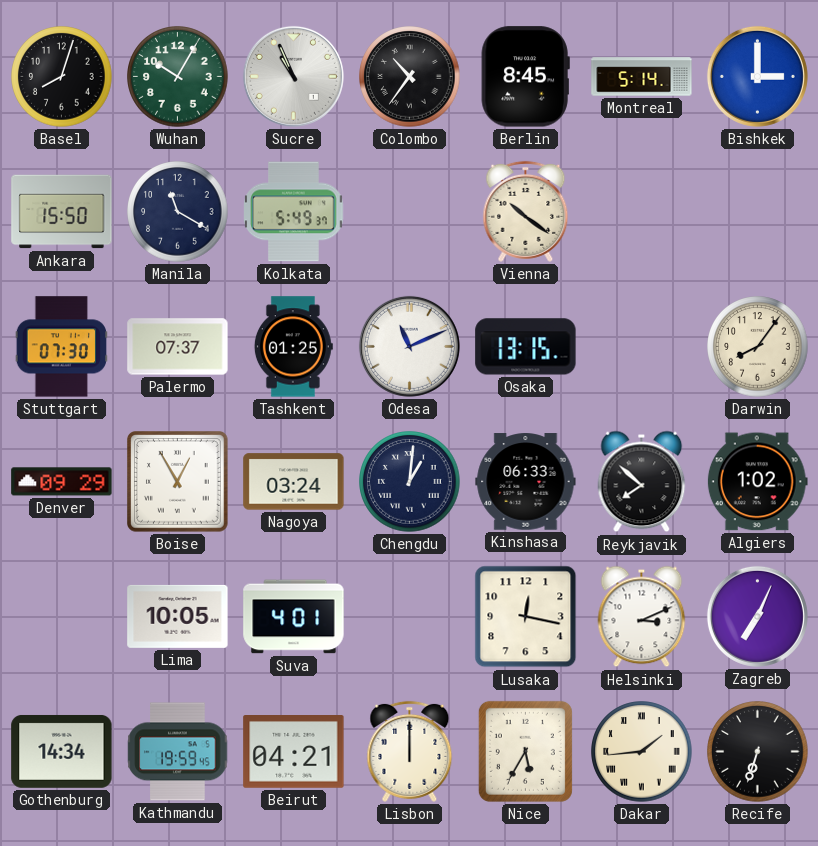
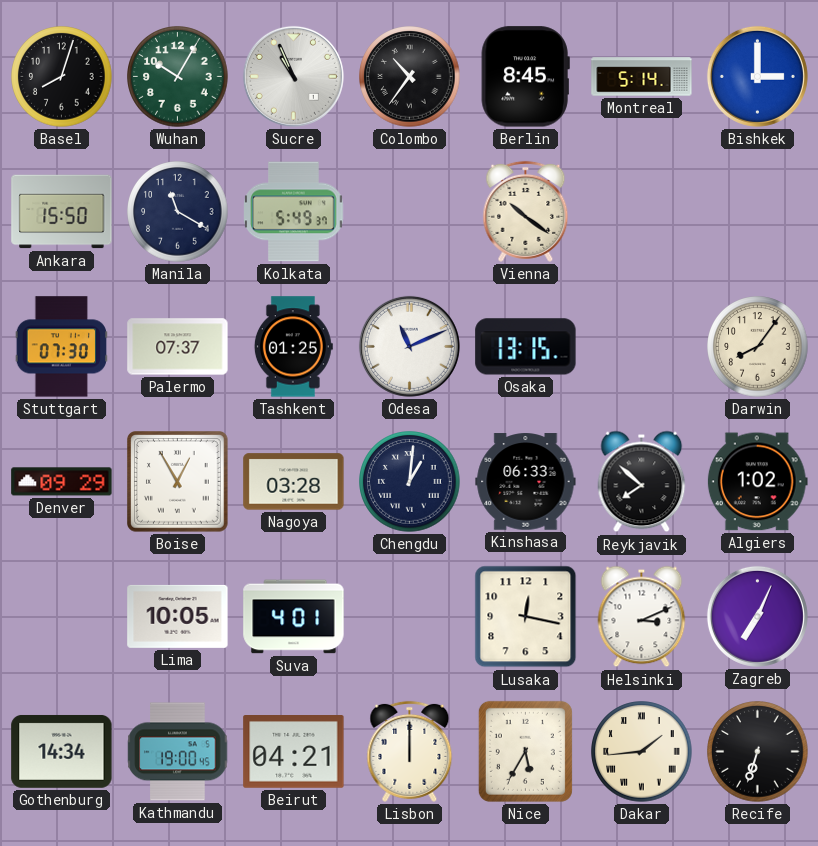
Nagoya: 03:24 -> 03:28
Kathmandu: 19:59 -> 19:00
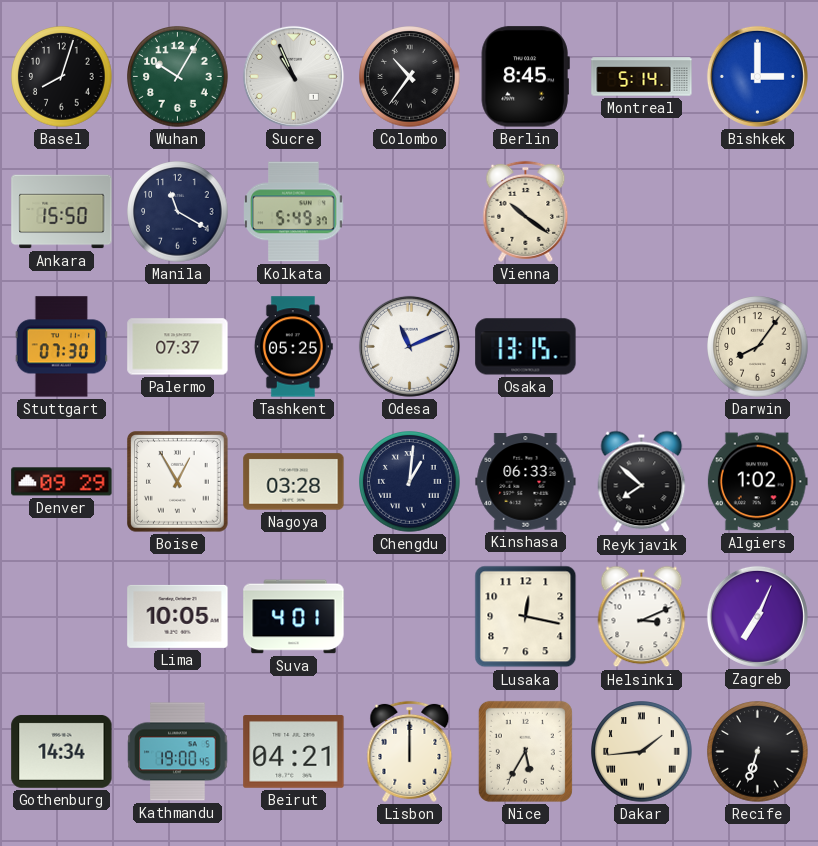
Tashkent: 01:25 -> 05:25
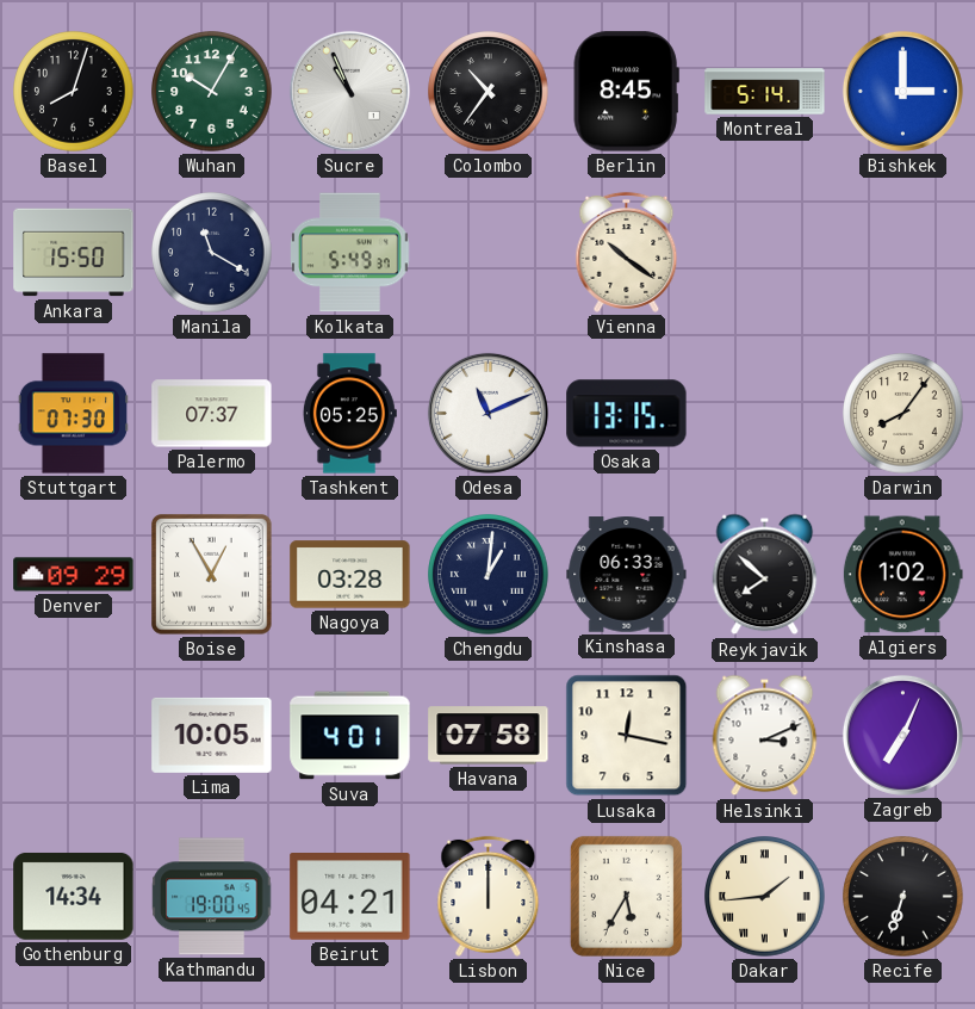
Havana: none -> 07:58
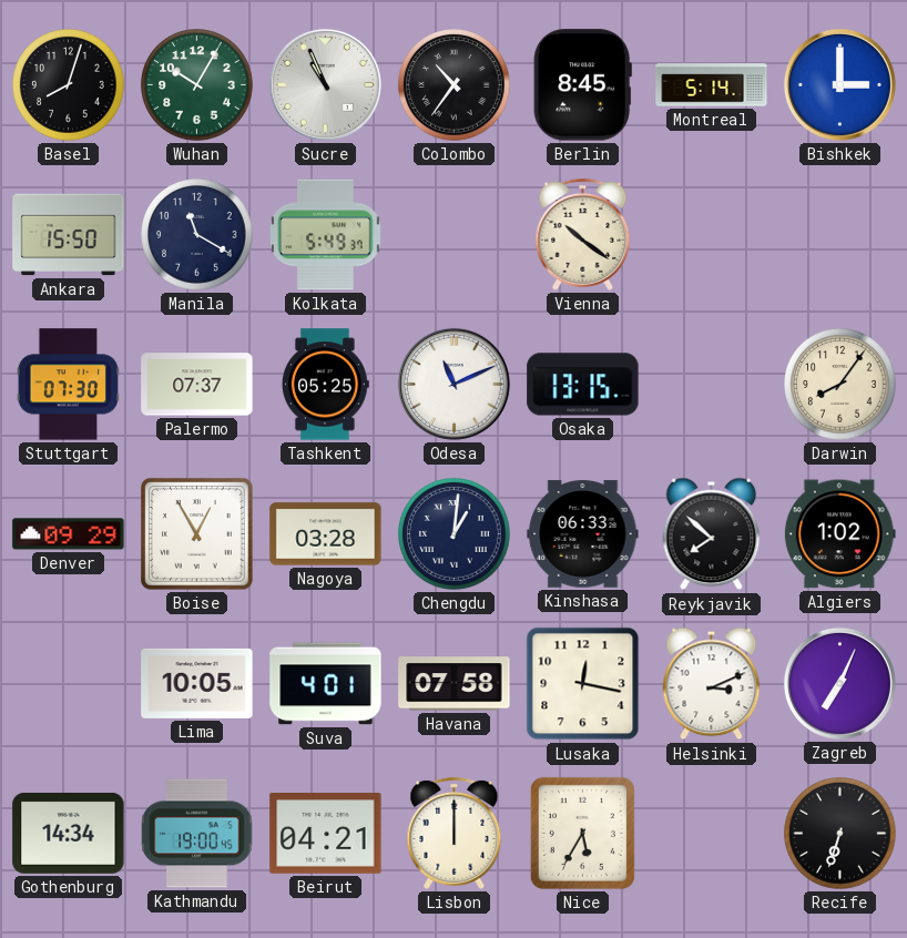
Dakar: 1:44 -> none
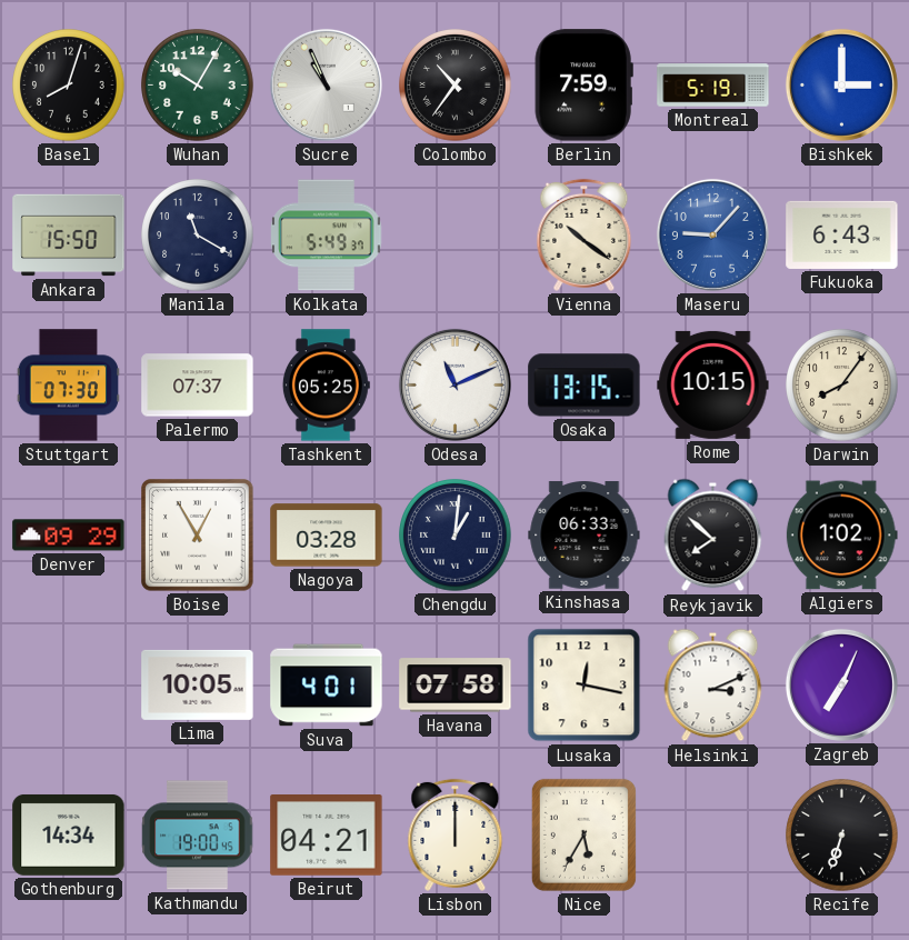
Berlin: 8:45 -> 7:59
Montreal: 5:14 -> 5:19
Maseru: none -> 9:07
Fukuoka: none -> 6:43
Rome: none -> 10:15
